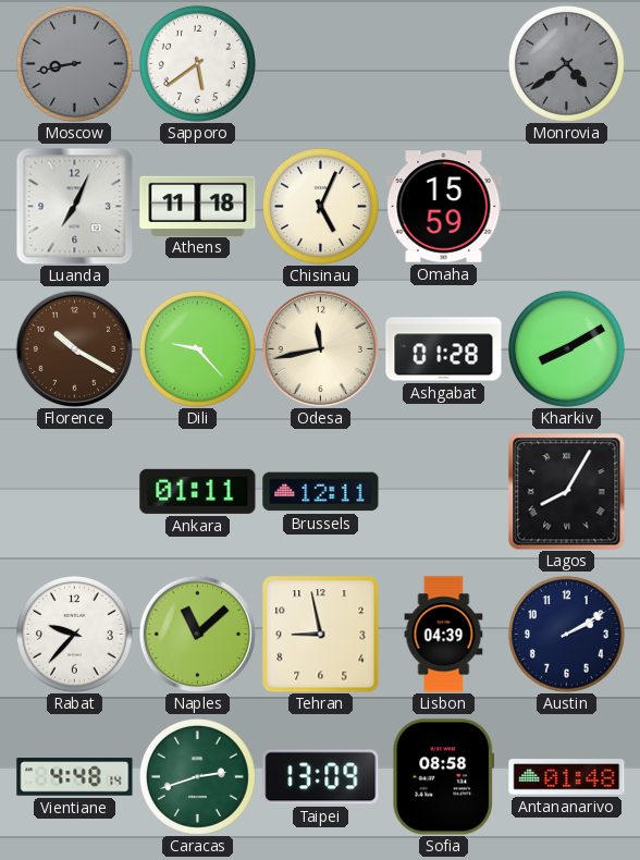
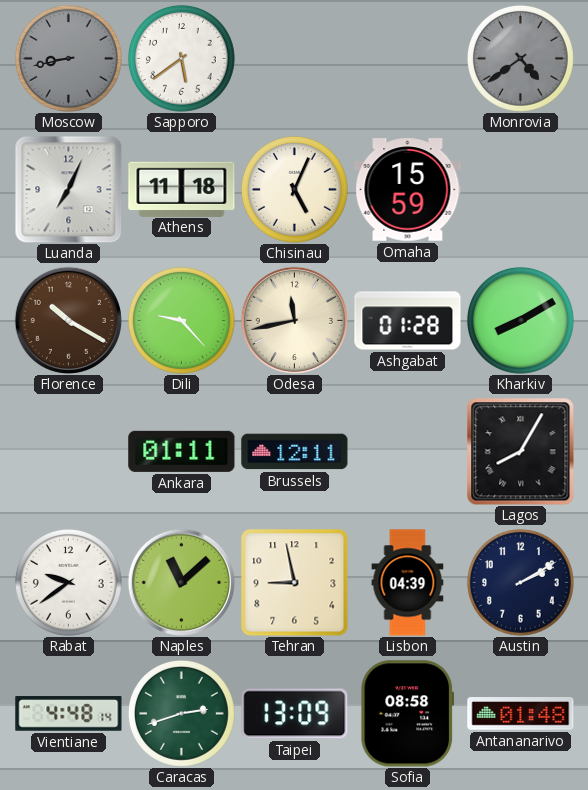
Rabat: 9:37 -> 9:39
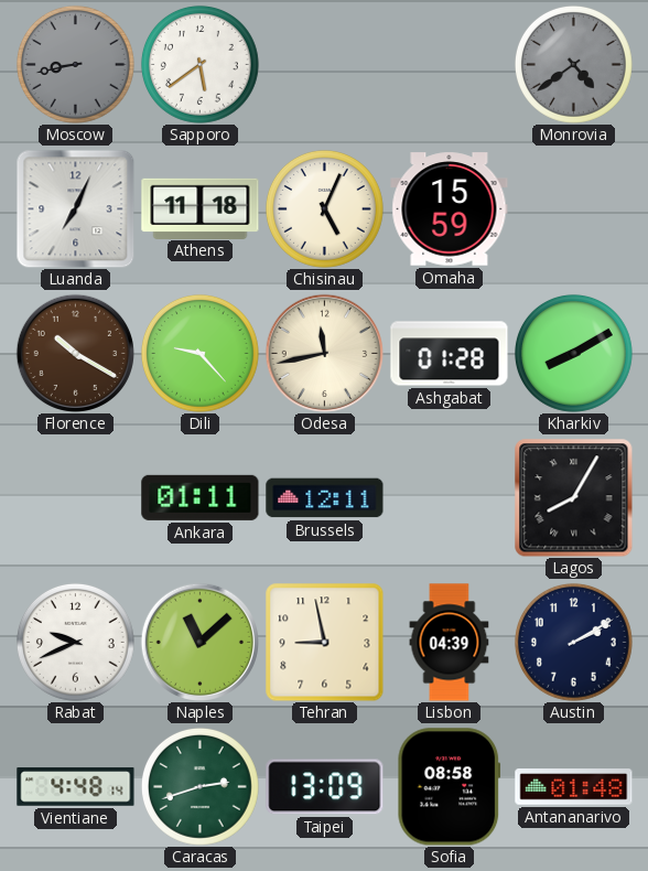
Rabat: 9:39 -> 9:41
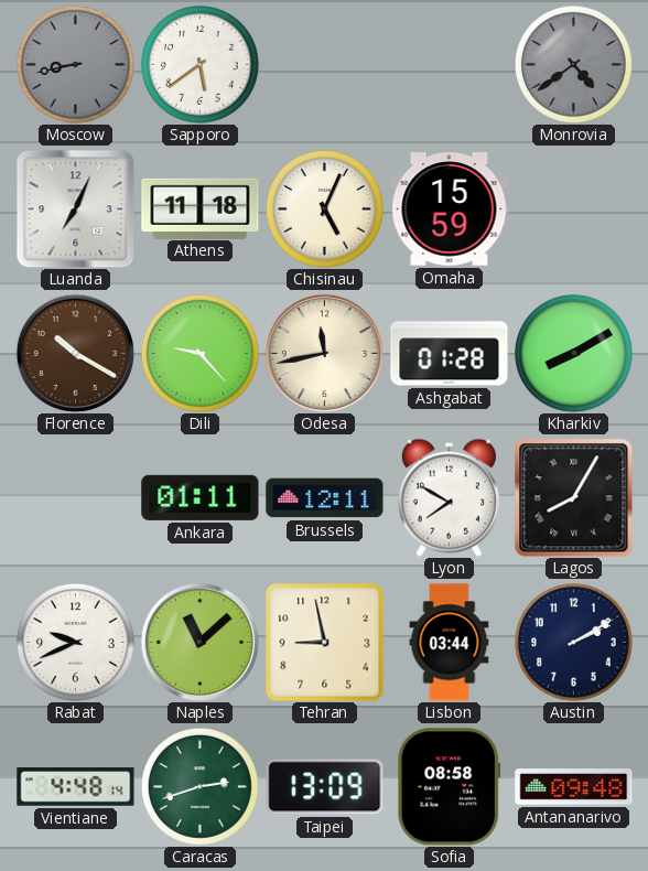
Lyon: none -> 7:50
Lisbon: 04:39 -> 03:44
Antananarivo: 01:48 -> 09:48
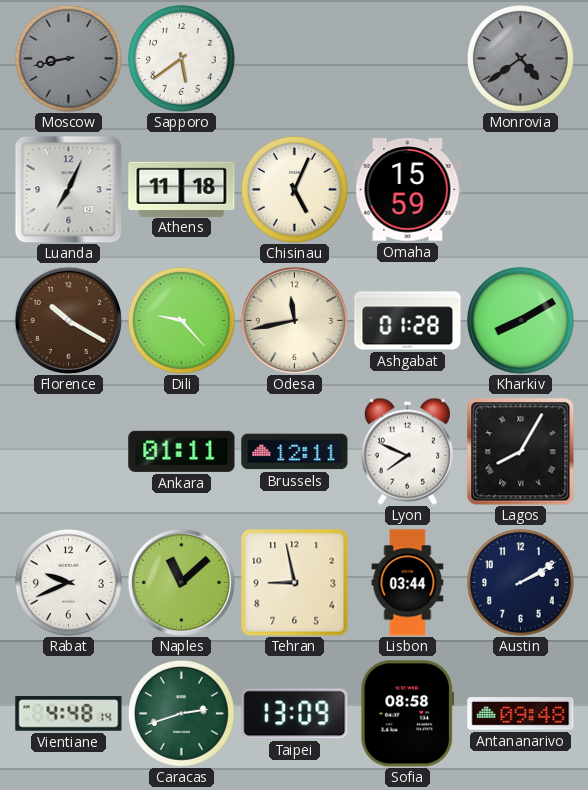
Lyon: 7:50 -> 7:49
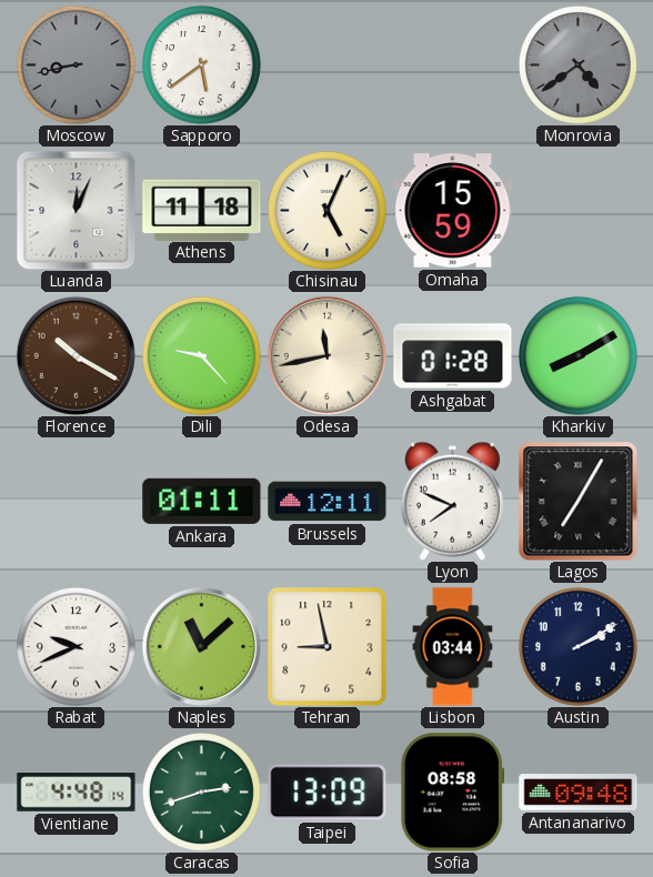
Luanda: 7:04 -> 12:04
Lagos: 8:05 -> 7:05
